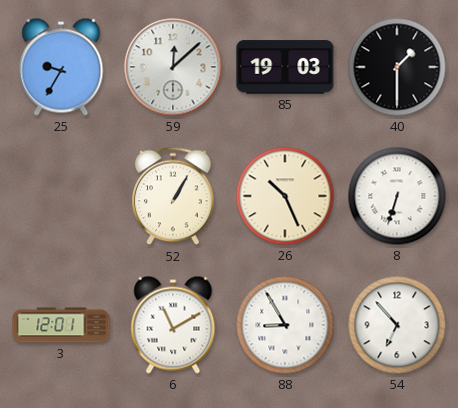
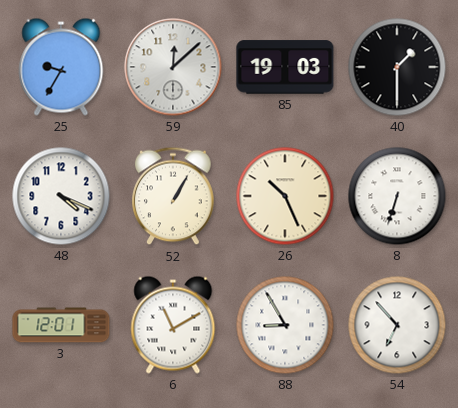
48: none -> 4:19
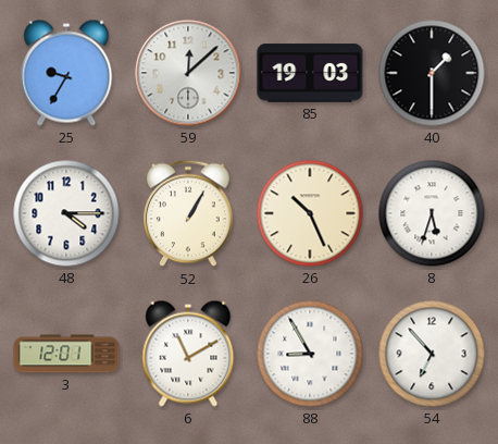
48: 4:19 -> 4:15
8: 6:33 -> 5:33
